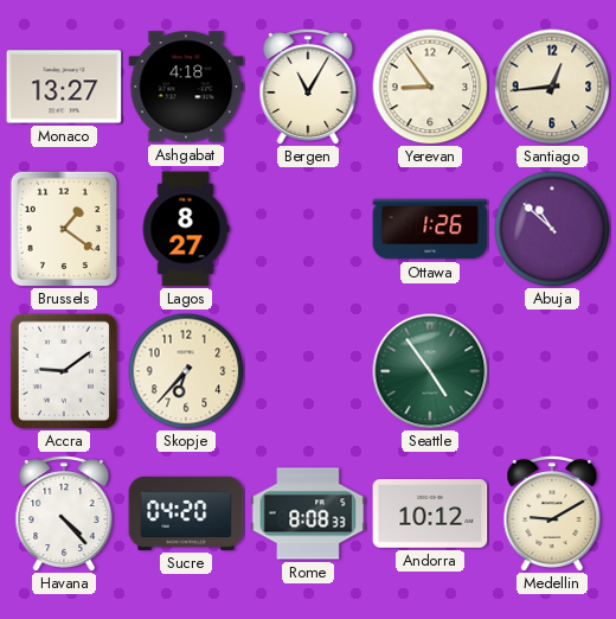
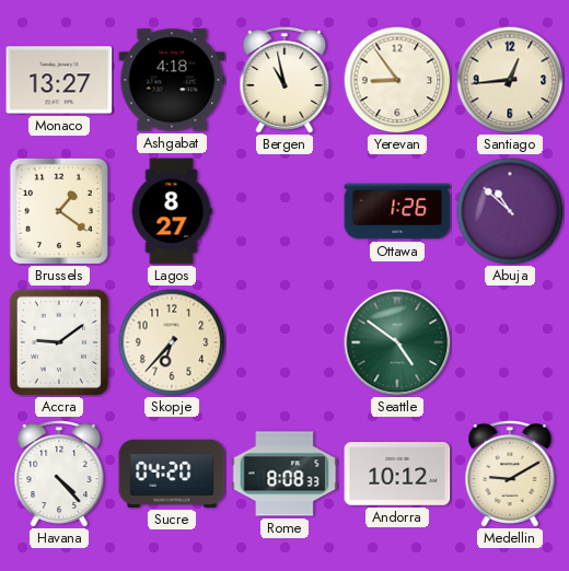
Bergen: 11:05 -> 10:58
Seattle: 4:54 -> 4:51
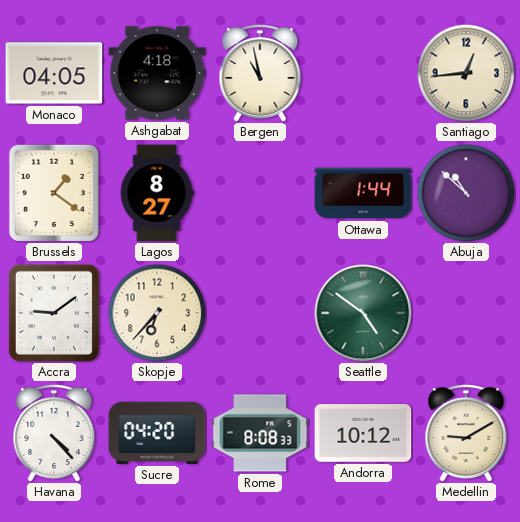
Monaco: 13:27 -> 04:05
Yerevan: 8:54 -> none
Ottawa: 1:26 -> 1:44
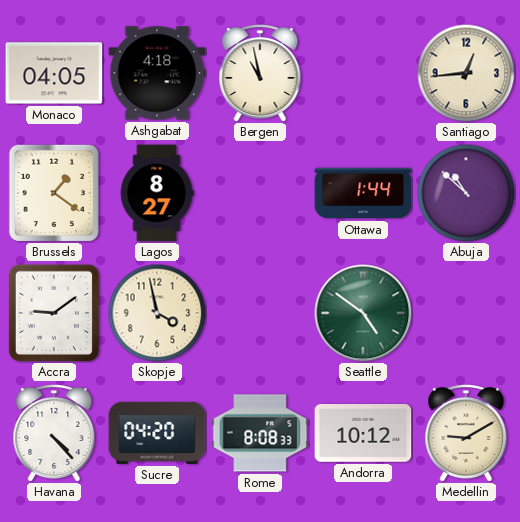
Skopje: 6:37 -> 3:58
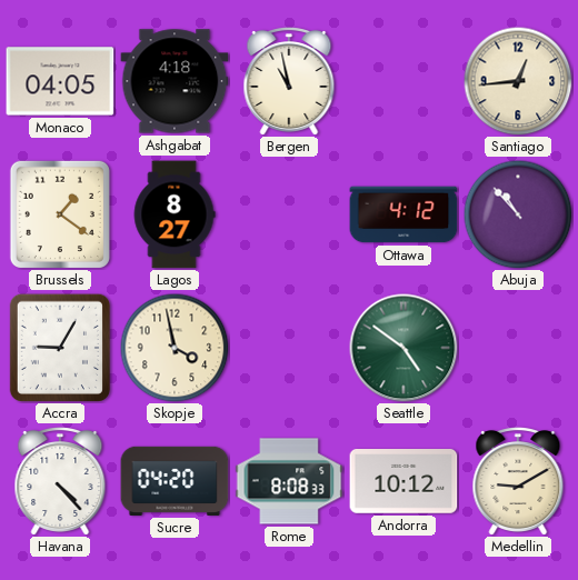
Ottawa: 1:44 -> 4:12
Abuja: 10:52 -> 10:53
Accra: 9:09 -> 9:05
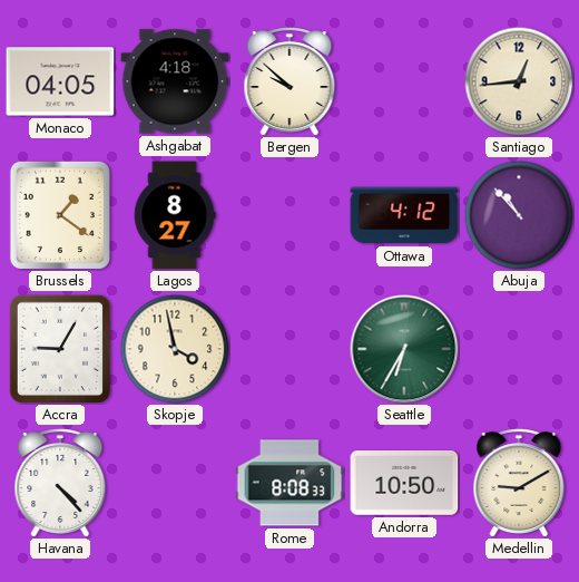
Bergen: 10:58 -> 9:52
Seattle: 4:51 -> 6:35
Sucre: 04:20 -> none
Andorra: 10:12 -> 10:50
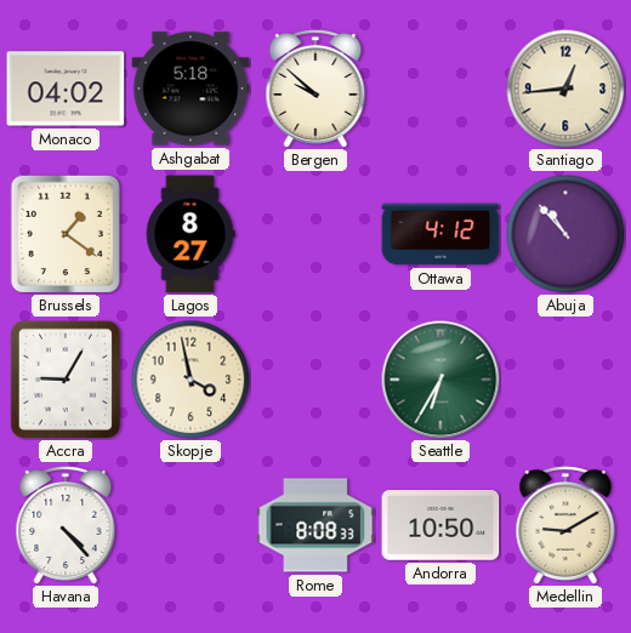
Monaco: 04:05 -> 04:02
Ashgabat: 4:18 -> 5:18
